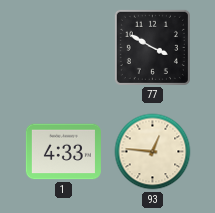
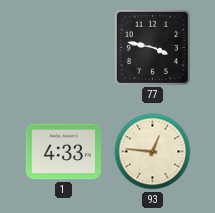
77: 3:50 -> 3:47
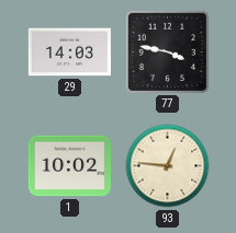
29: none -> 14:03
1: 4:33 -> 10:02
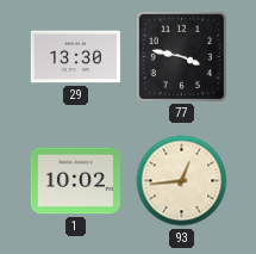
29: 14:03 -> 13:30
93: 12:46 -> 12:44
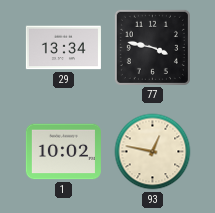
29: 13:30 -> 13:34
93: 12:44 -> 12:47
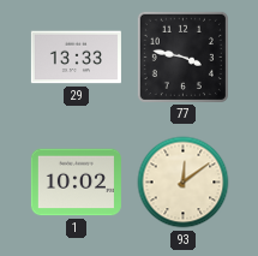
29: 13:34 -> 13:33
93: 12:47 -> 12:09
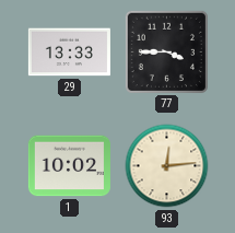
77: 3:47 -> 3:45
93: 12:09 -> 12:14
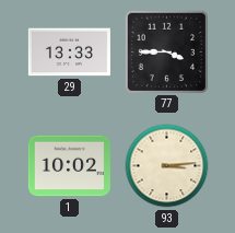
93: 12:14 -> 3:14
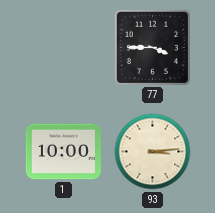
29: 13:33 -> none
1: 10:02 -> 10:00
